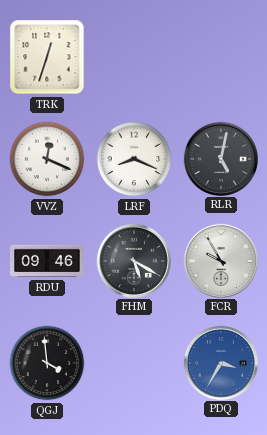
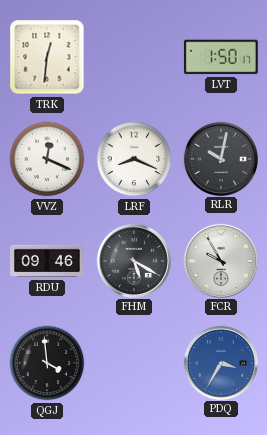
TRK: 12:33 -> 12:31
LVT: none -> 1:50
RLR: 5:02 -> 10:02
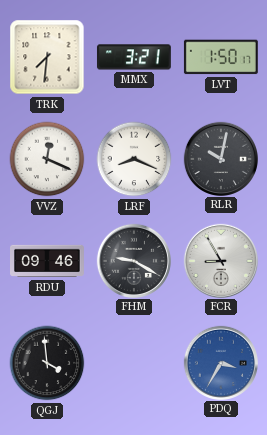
TRK: 12:31 -> 7:31
MMX: none -> 3:21
FHM: 5:20 -> 9:20
FCR: 9:55 -> 8:55
